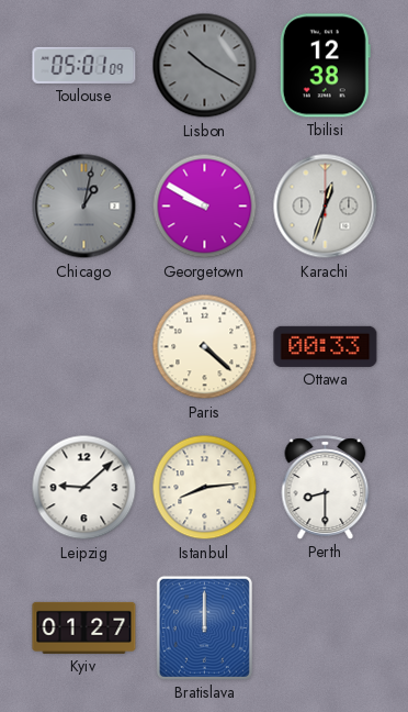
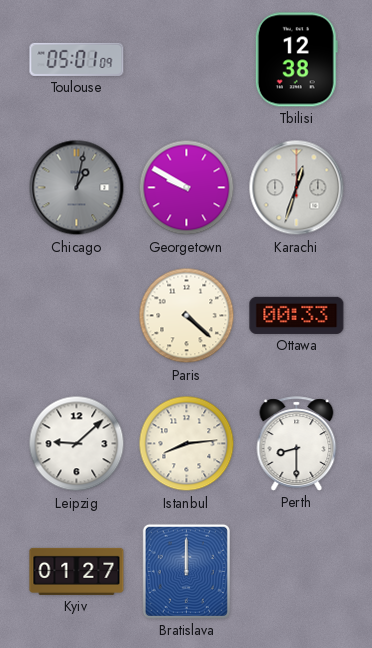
Lisbon: 10:20 -> none
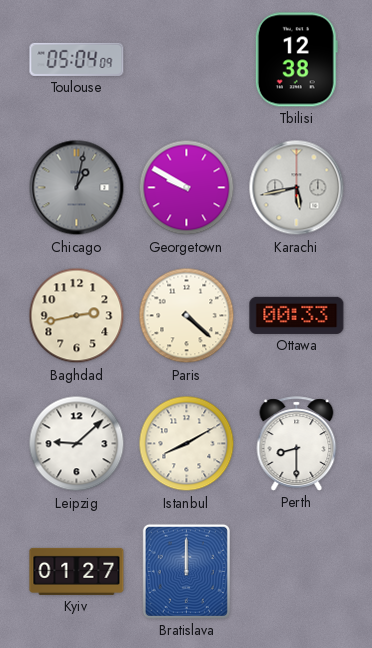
Toulouse: 05:01 -> 05:04
Karachi: 12:33 -> 5:43
Baghdad: none -> 2:43
Istanbul: 8:14 -> 8:10
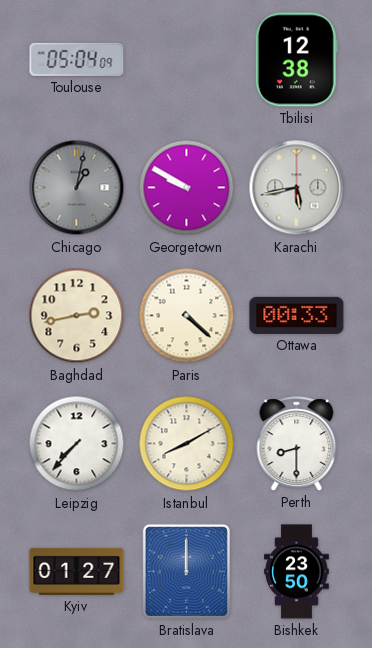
Leipzig: 9:08 -> 7:37
Bishkek: none -> 23:50
